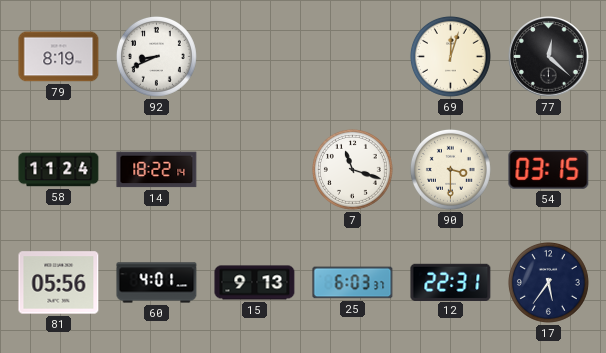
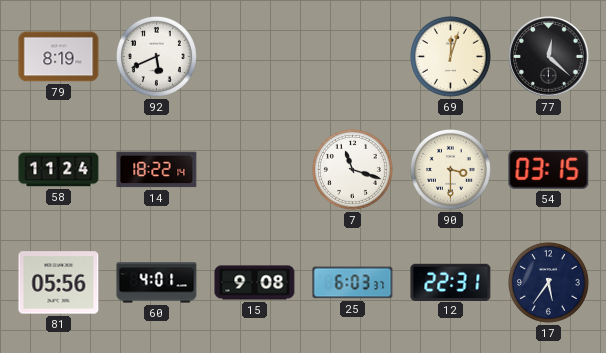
92: 8:41 -> 5:41
15: 9:13 -> 9:08
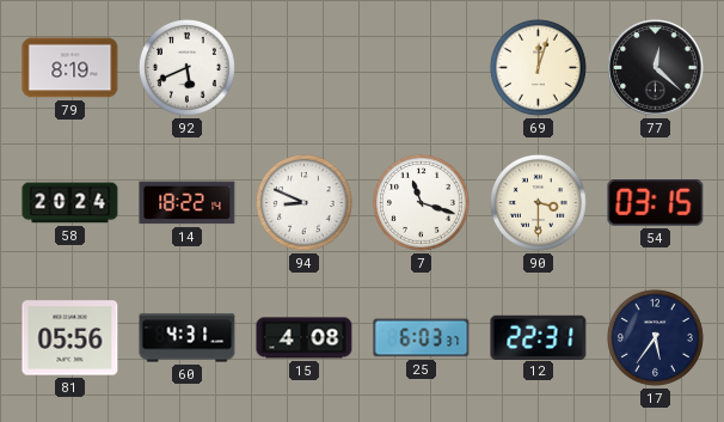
58: 11:24 -> 20:24
94: none -> 8:49
60: 4:01 -> 4:31
15: 9:08 -> 4:08
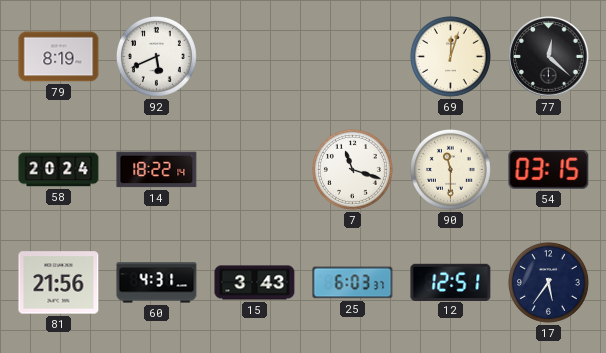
94: 8:49 -> none
90: 3:30 -> 11:30
81: 05:56 -> 21:56
15: 4:08 -> 3:43
12: 22:31 -> 12:51
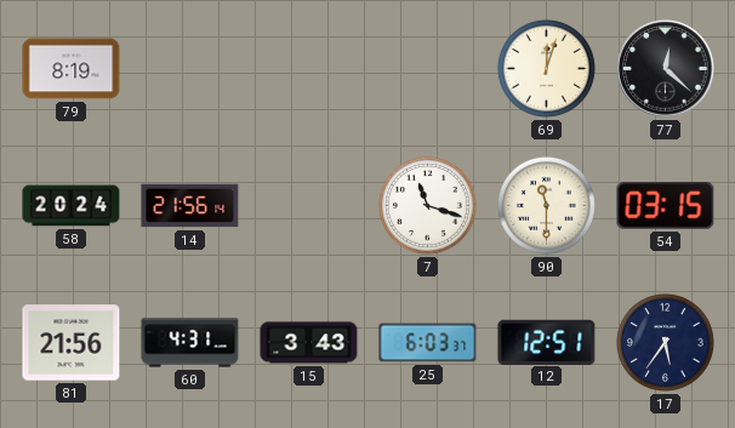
92: 5:41 -> none
14: 18:22 -> 21:56
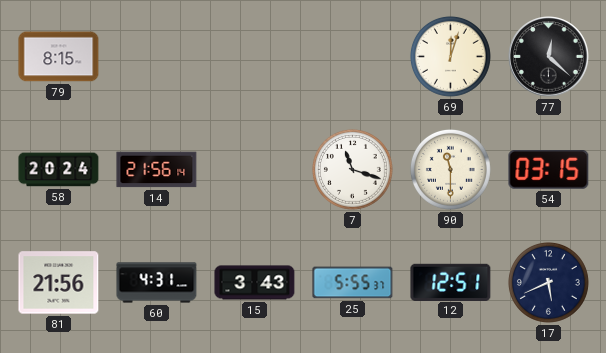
79: 8:19 -> 8:15
25: 6:03 -> 5:55
17: 5:36 -> 5:41
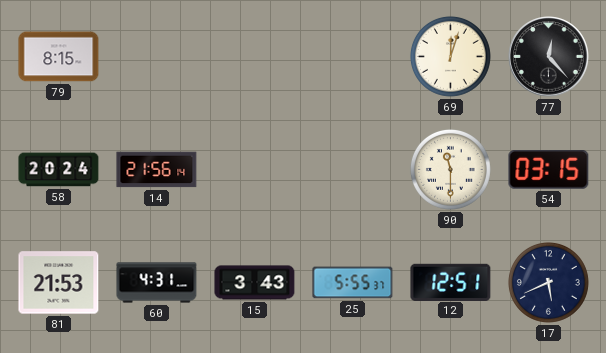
77: 12:22 -> 12:23
7: 11:18 -> none
81: 21:56 -> 21:53
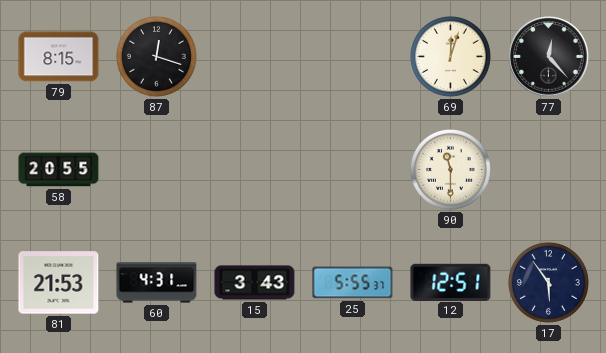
87: none -> 12:18
58: 20:24 -> 20:55
14: 21:56 -> none
54: 03:15 -> none
17: 5:41 -> 5:54
